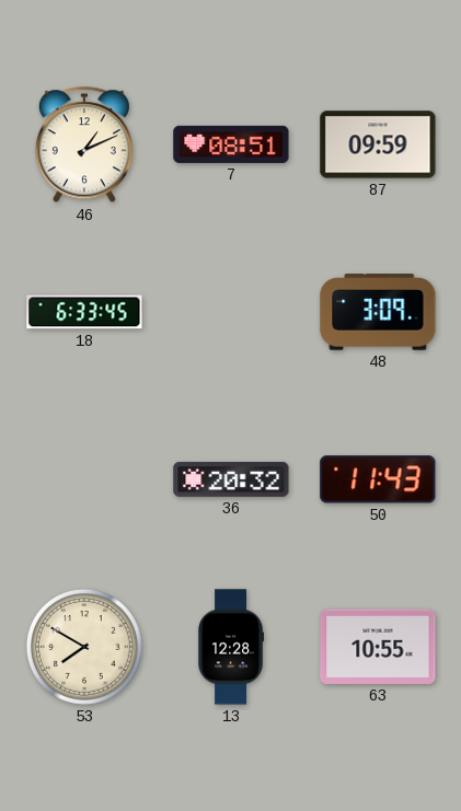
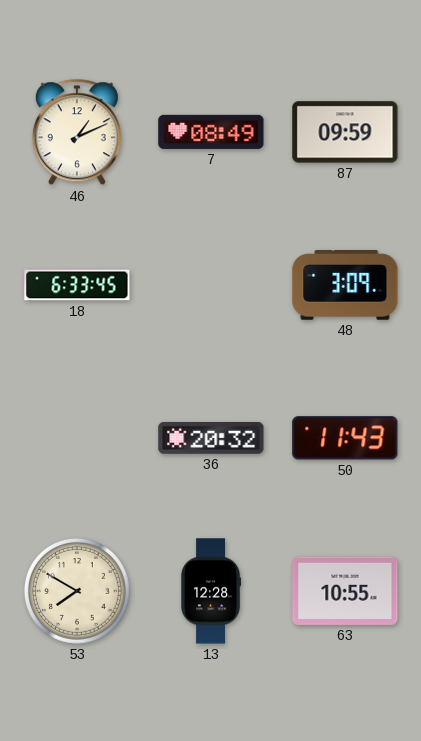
7: 08:51 -> 08:49
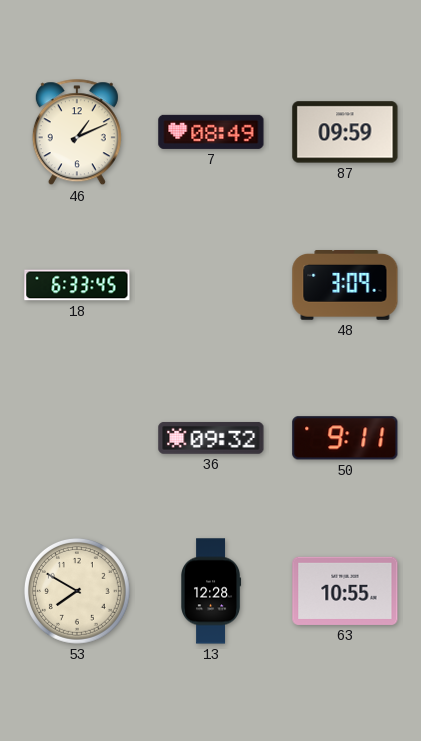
36: 20:32 -> 09:32
50: 11:43 -> 9:11
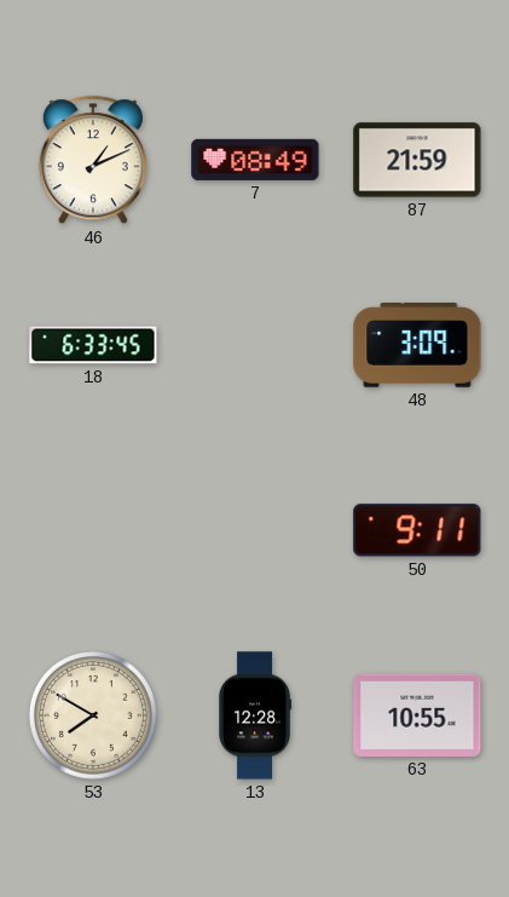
87: 09:59 -> 21:59
36: 09:32 -> none
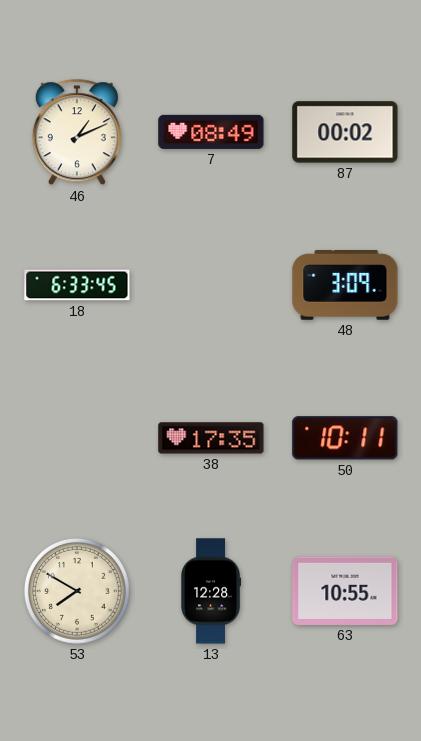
87: 21:59 -> 00:02
38: none -> 17:35
50: 9:11 -> 10:11
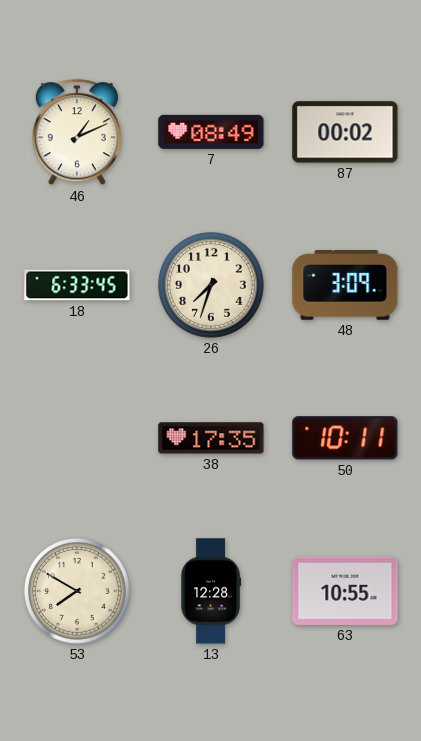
26: none -> 7:33
